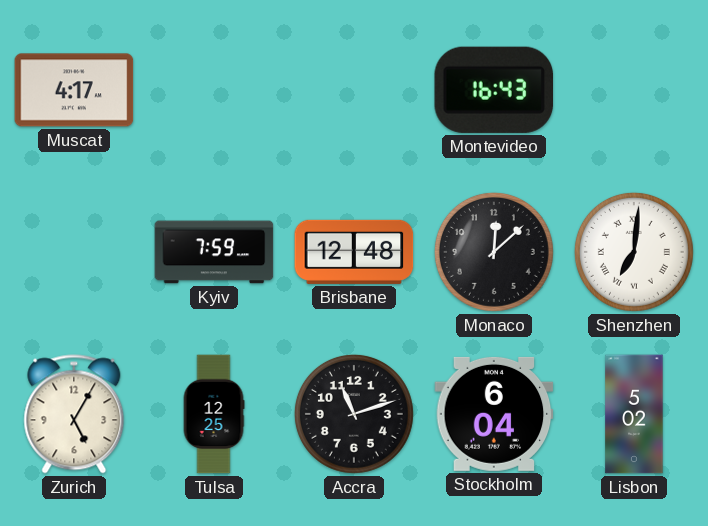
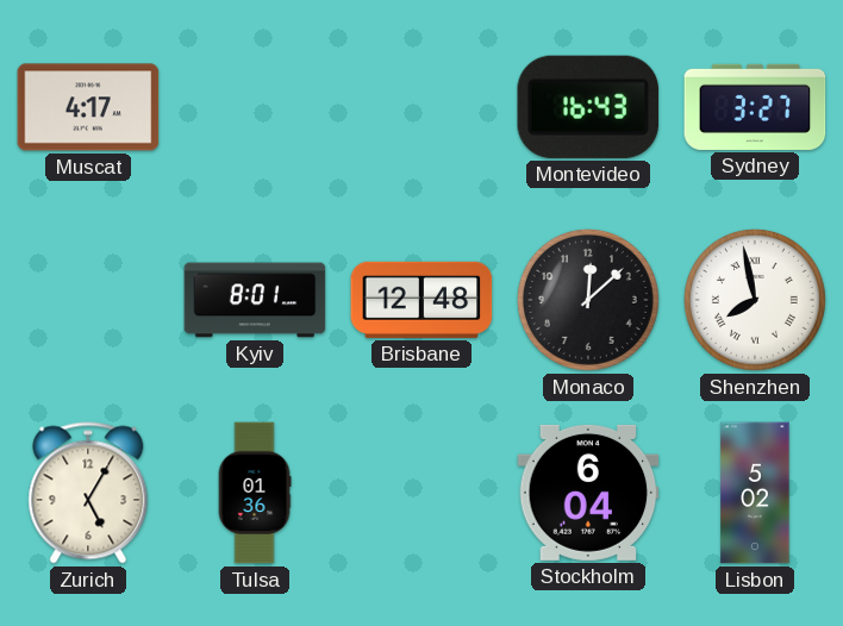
Sydney: none -> 3:27
Kyiv: 7:59 -> 8:01
Shenzhen: 7:01 -> 7:58
Tulsa: 12:25 -> 01:36
Accra: 11:12 -> none
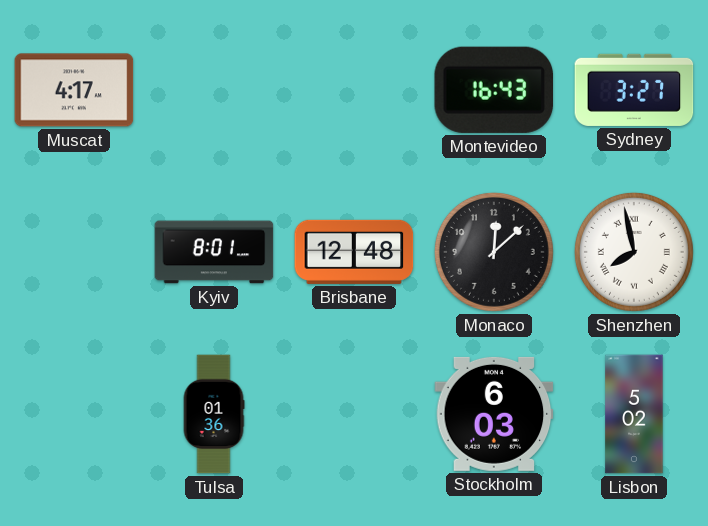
Zurich: 5:05 -> none
Stockholm: 6:04 -> 6:03
